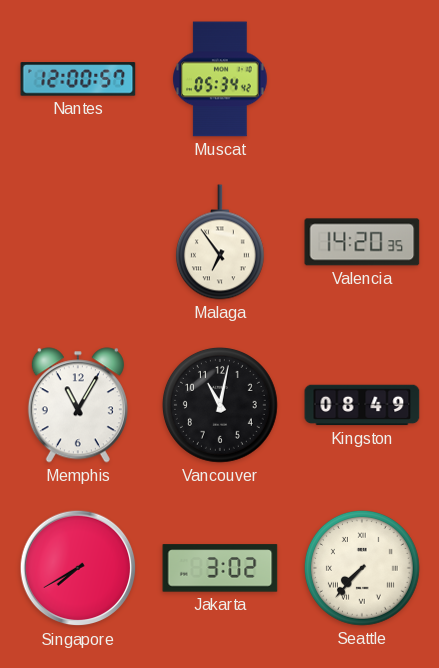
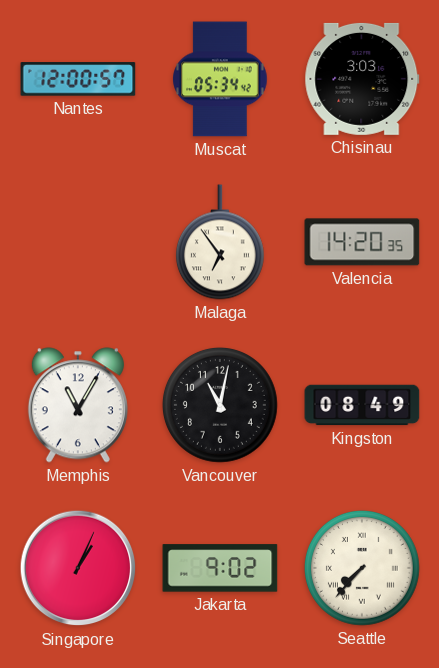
Chisinau: none -> 3:03
Singapore: 7:40 -> 1:04
Jakarta: 3:02 -> 9:02
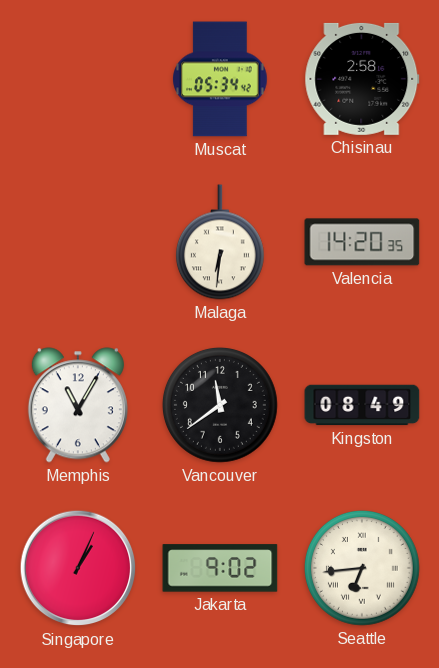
Nantes: 12:00 -> none
Chisinau: 3:03 -> 2:58
Malaga: 6:54 -> 6:31
Vancouver: 11:02 -> 11:39
Seattle: 7:37 -> 6:44
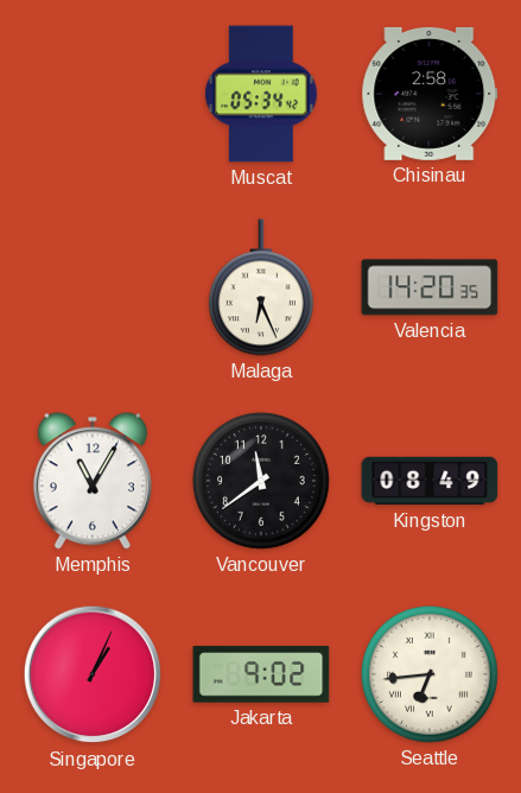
Malaga: 6:31 -> 6:26
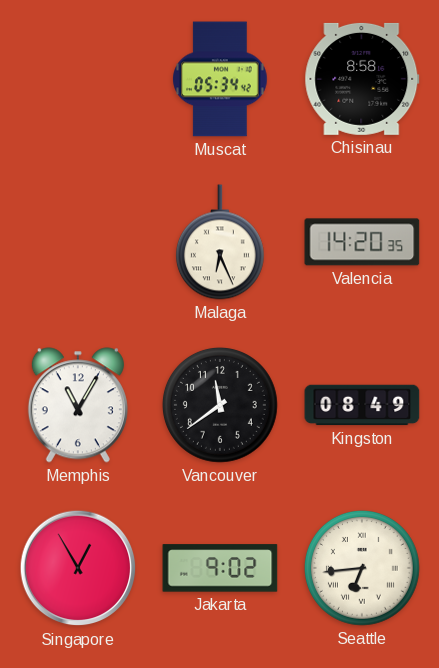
Chisinau: 2:58 -> 8:58
Singapore: 1:04 -> 12:55
